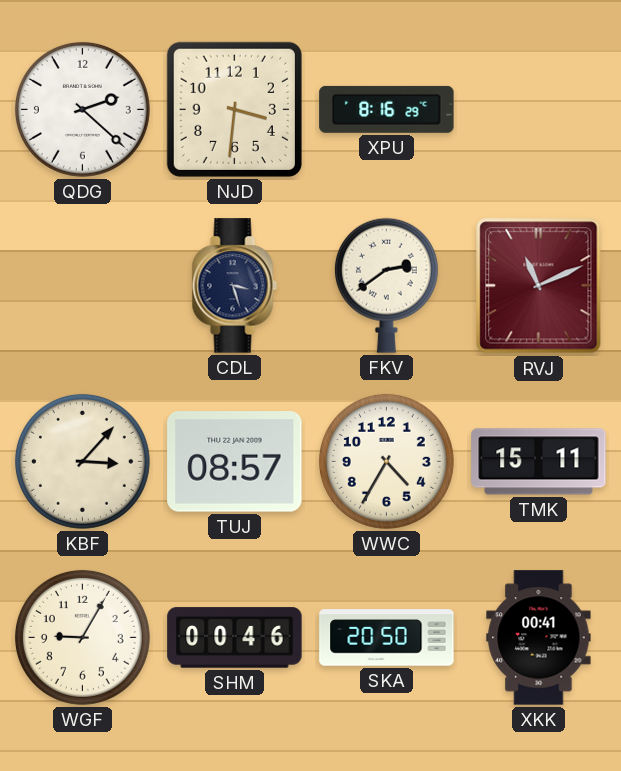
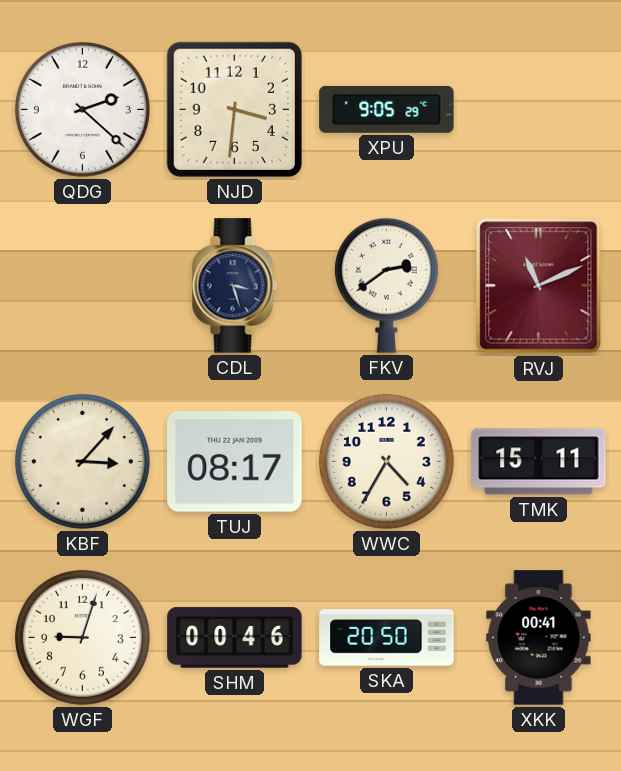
XPU: 8:16 -> 9:05
TUJ: 08:57 -> 08:17
WGF: 9:05 -> 9:03
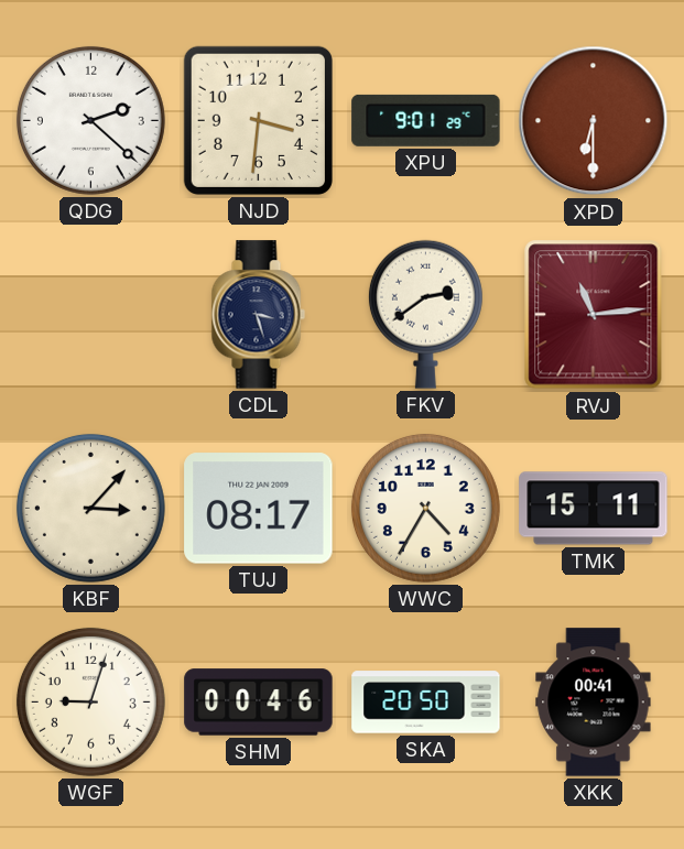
XPU: 9:05 -> 9:01
XPD: none -> 6:30
RVJ: 11:11 -> 11:14
